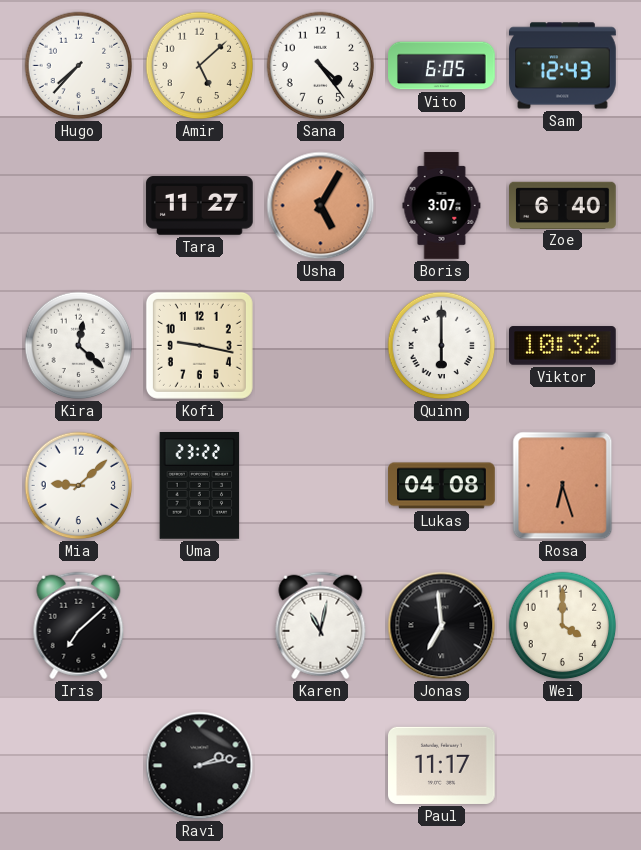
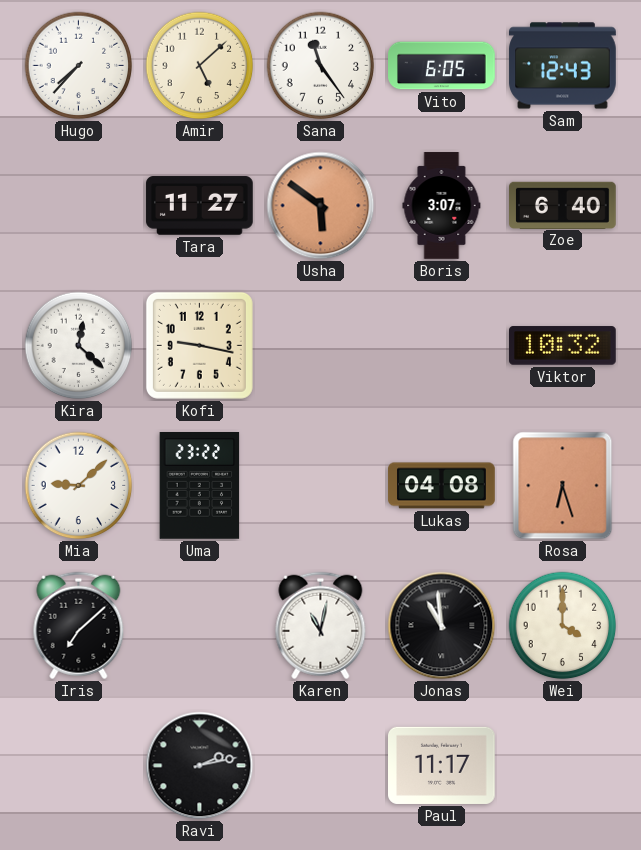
Sana: 4:24 -> 11:24
Usha: 5:05 -> 5:51
Quinn: 6:00 -> none
Jonas: 6:59 -> 10:59
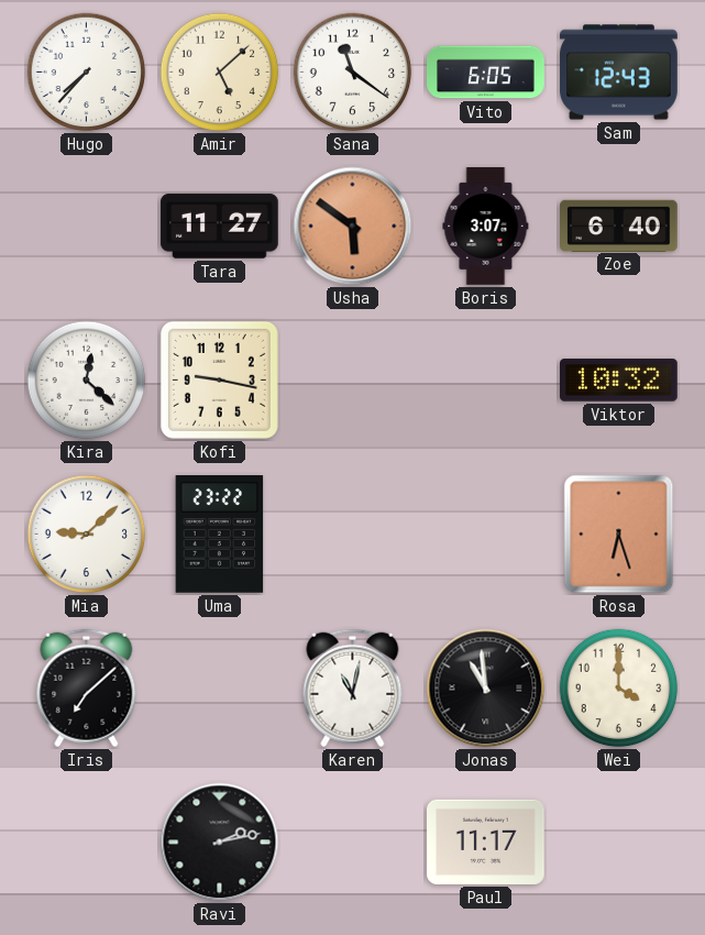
Sana: 11:24 -> 11:21
Lukas: 04:08 -> none
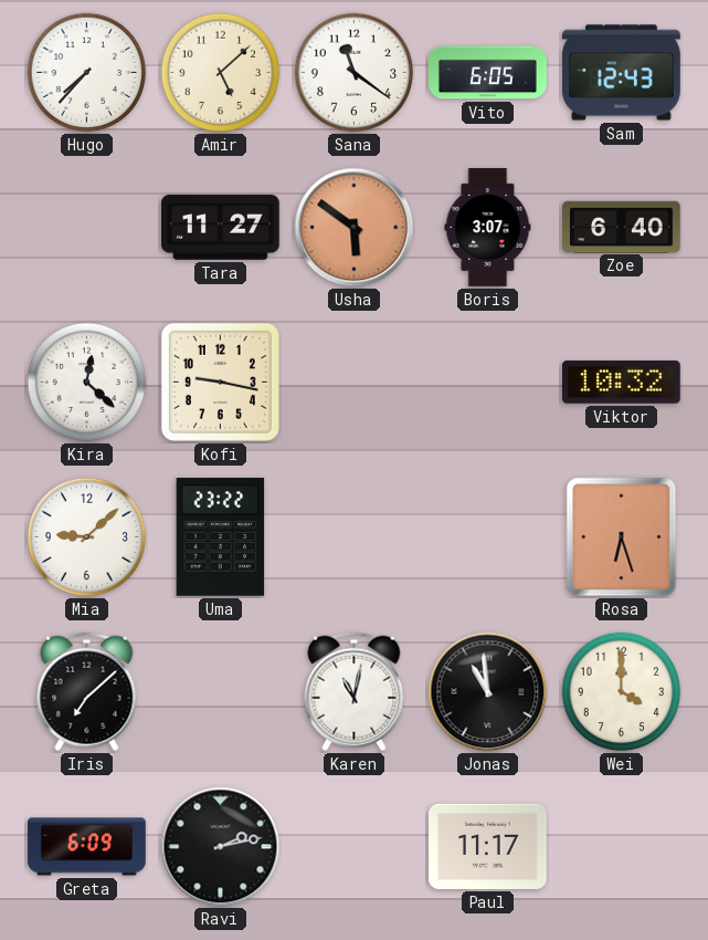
Greta: none -> 6:09
